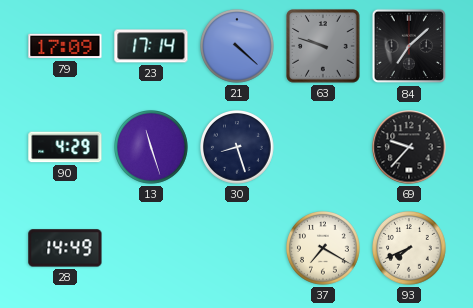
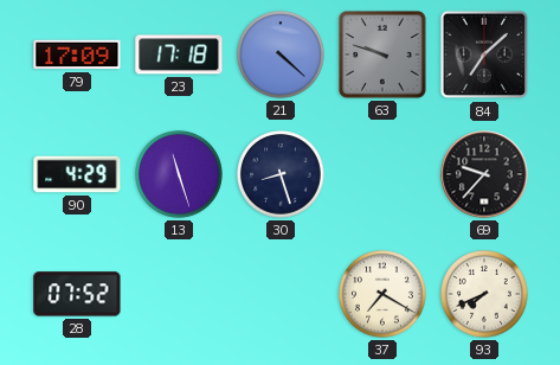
23: 17:14 -> 17:18
28: 14:49 -> 07:52
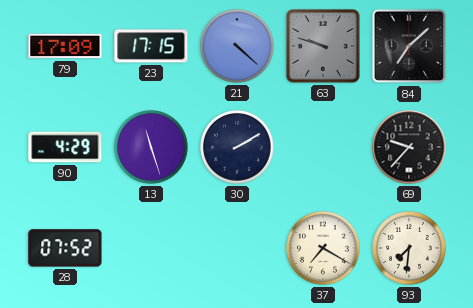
23: 17:18 -> 17:15
30: 8:27 -> 2:10
93: 7:41 -> 7:31
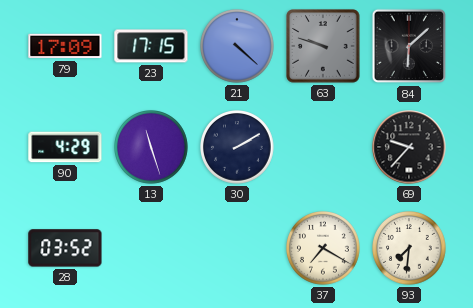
84: 7:08 -> 6:08
28: 07:52 -> 03:52
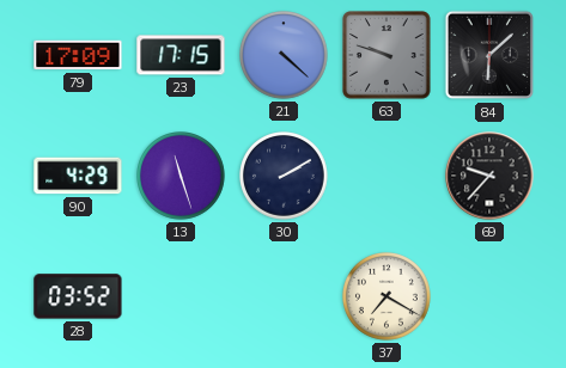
93: 7:31 -> none
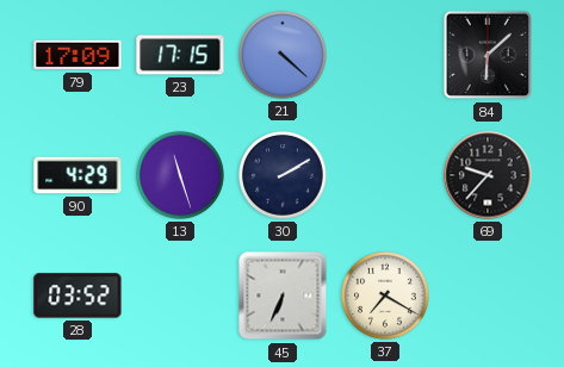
63: 9:48 -> none
45: none -> 6:34
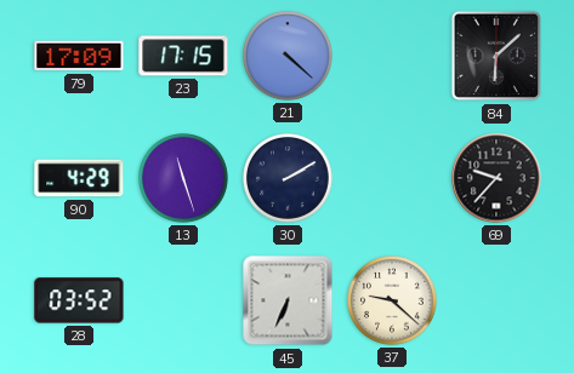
37: 7:20 -> 9:22
